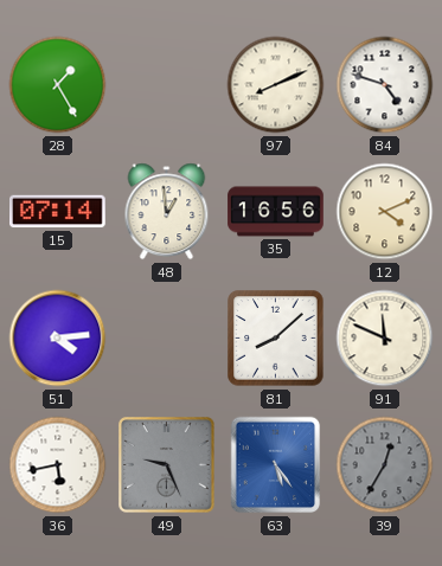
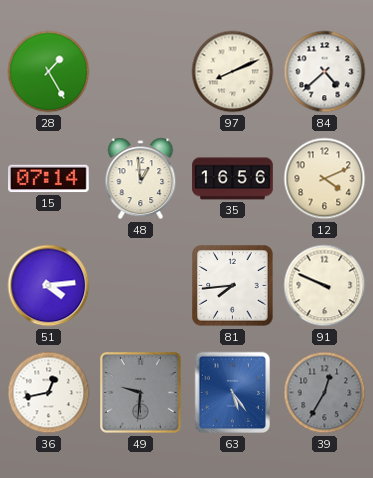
84: 4:48 -> 4:38
81: 8:08 -> 7:44
91: 11:49 -> 9:49
36: 5:43 -> 12:43
49: 9:26 -> 9:31
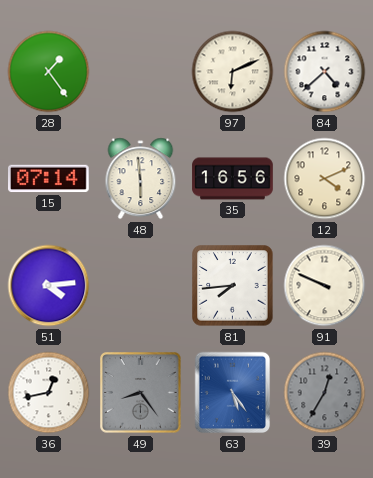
28: 1:25 -> 1:24
97: 8:11 -> 6:11
48: 12:59 -> 5:59
49: 9:31 -> 8:24
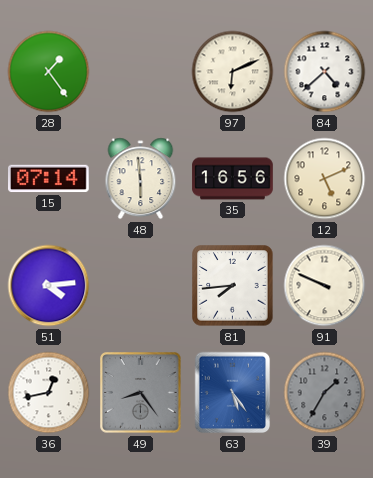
12: 4:11 -> 5:11
39: 12:35 -> 1:35
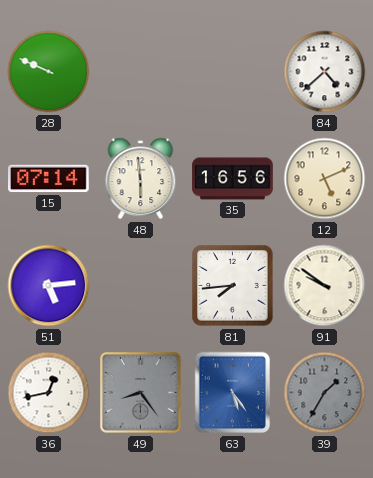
28: 1:24 -> 9:49
97: 6:11 -> none
51: 4:14 -> 5:14
91: 9:49 -> 9:51
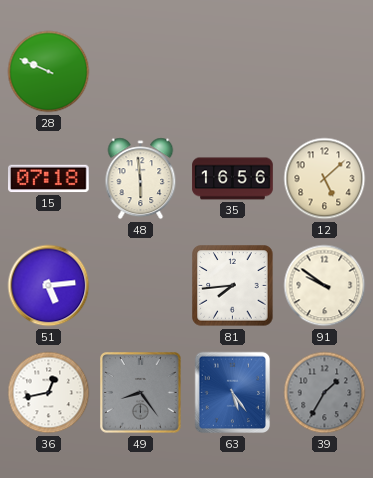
84: 4:38 -> none
15: 07:14 -> 07:18
12: 5:11 -> 5:08
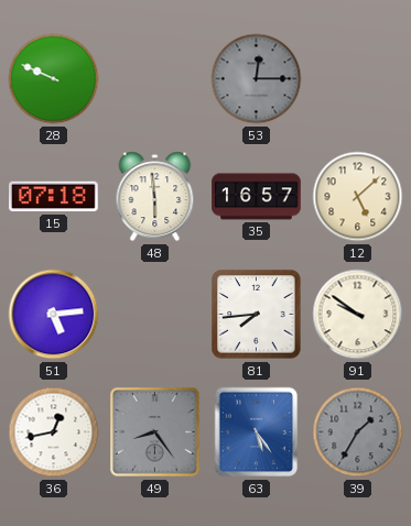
53: none -> 12:15
35: 16:56 -> 16:57
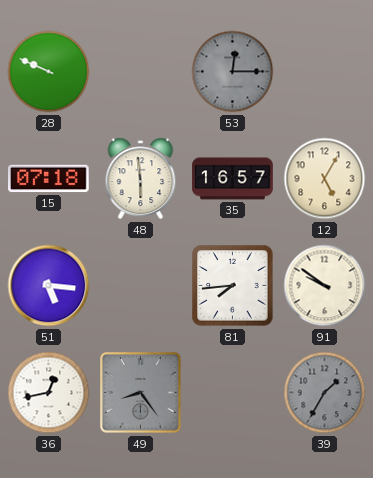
12: 5:08 -> 5:05
51: 5:14 -> 5:16
63: 5:24 -> none
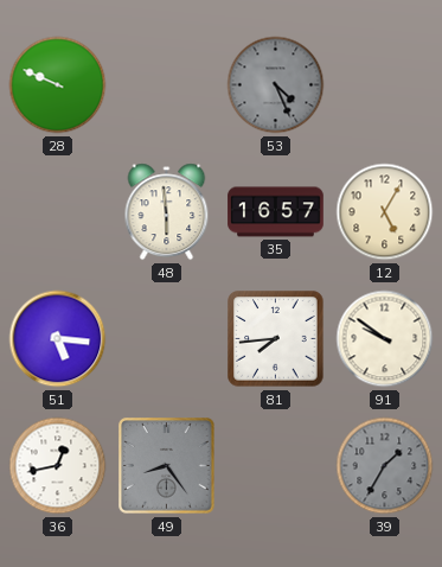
53: 12:15 -> 4:26
15: 07:18 -> none
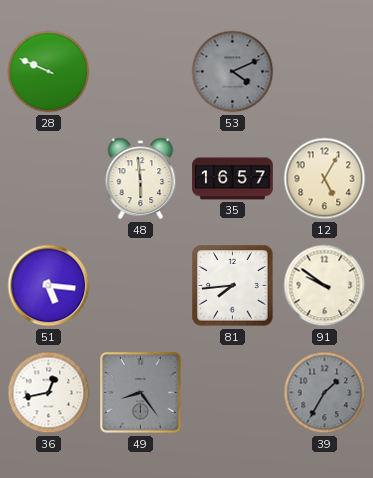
53: 4:26 -> 4:11
